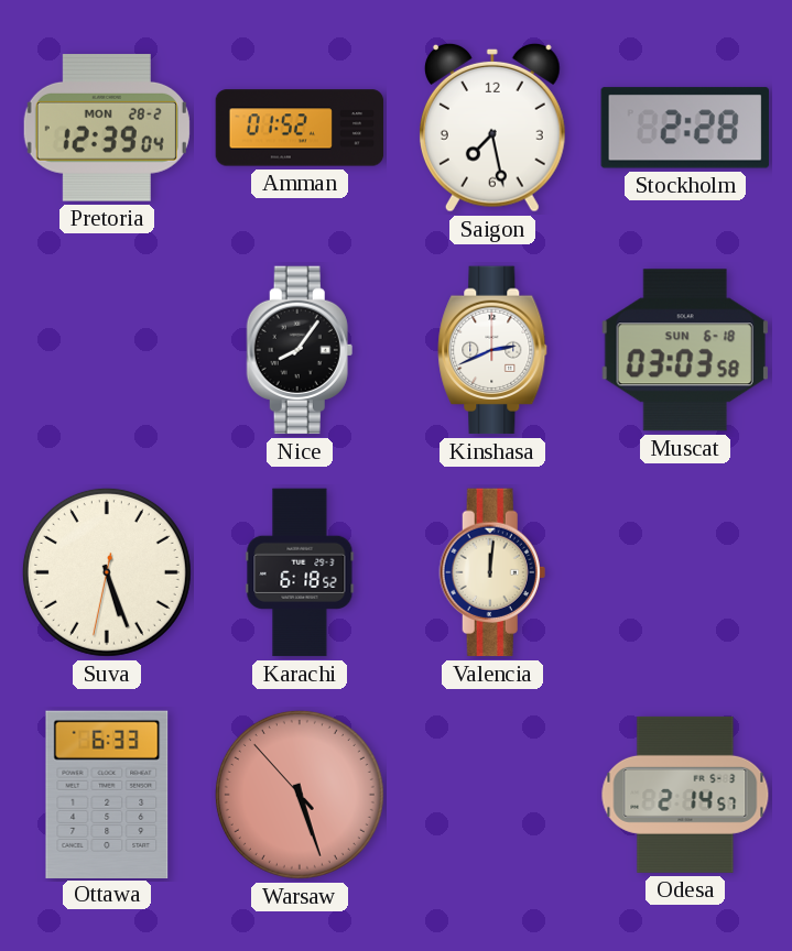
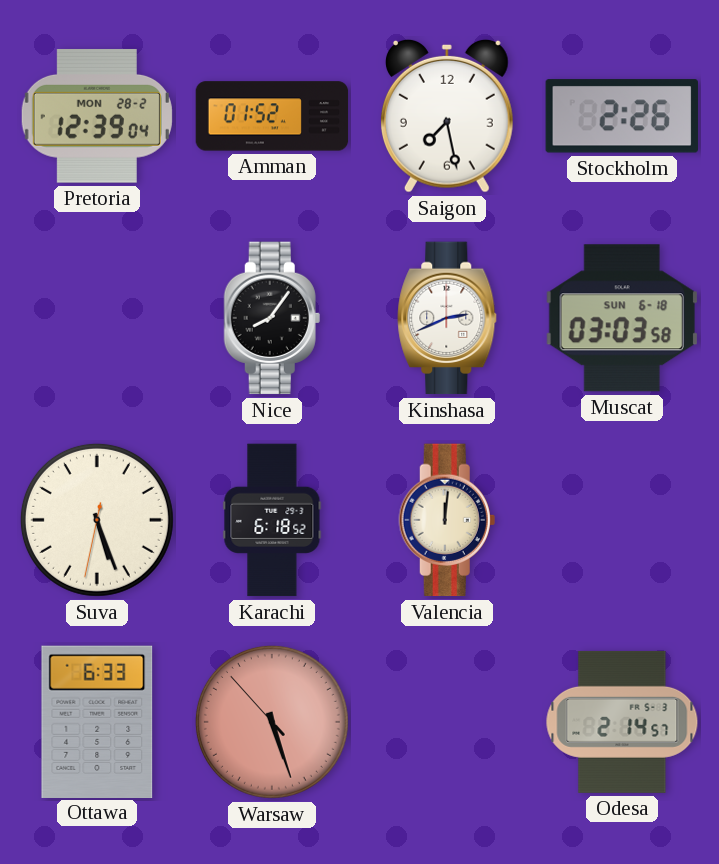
Stockholm: 2:28 -> 2:26
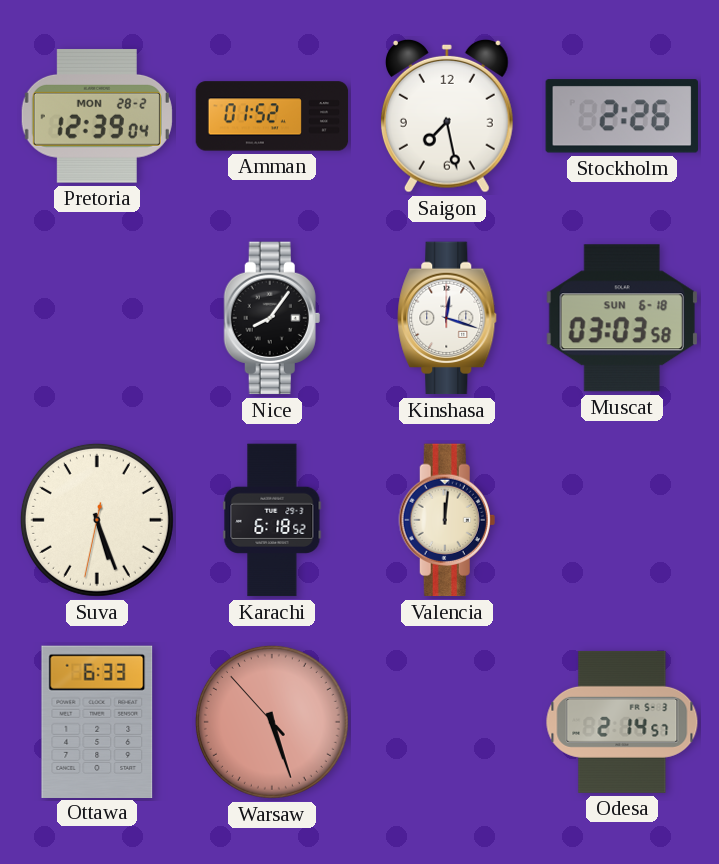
Kinshasa: 2:41 -> 12:18
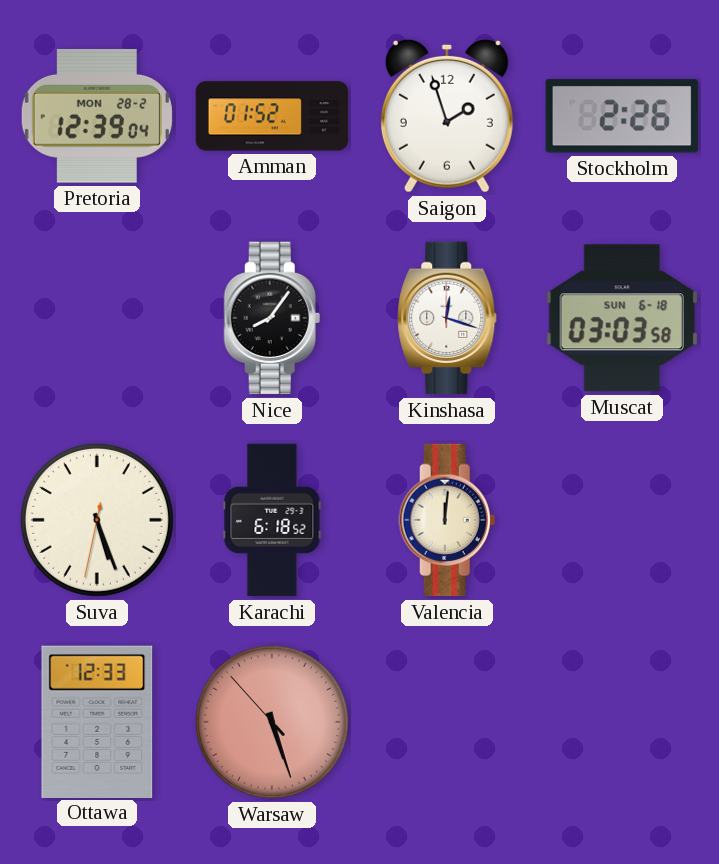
Saigon: 7:28 -> 1:57
Ottawa: 6:33 -> 12:33
Odesa: 2:14 -> none
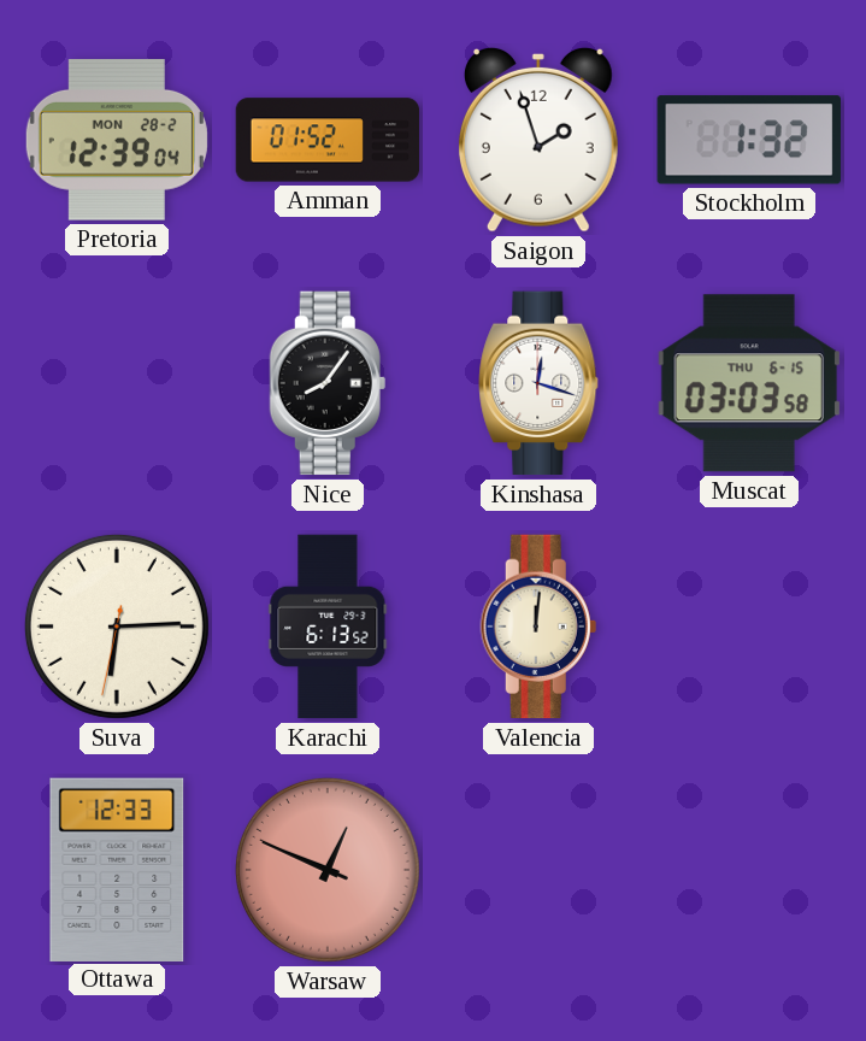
Stockholm: 2:26 -> 1:32
Muscat date: SUN 6-18 -> THU 6-15
Suva: 5:26 -> 6:14
Karachi: 6:18 -> 6:13
Warsaw: 5:26 -> 12:48
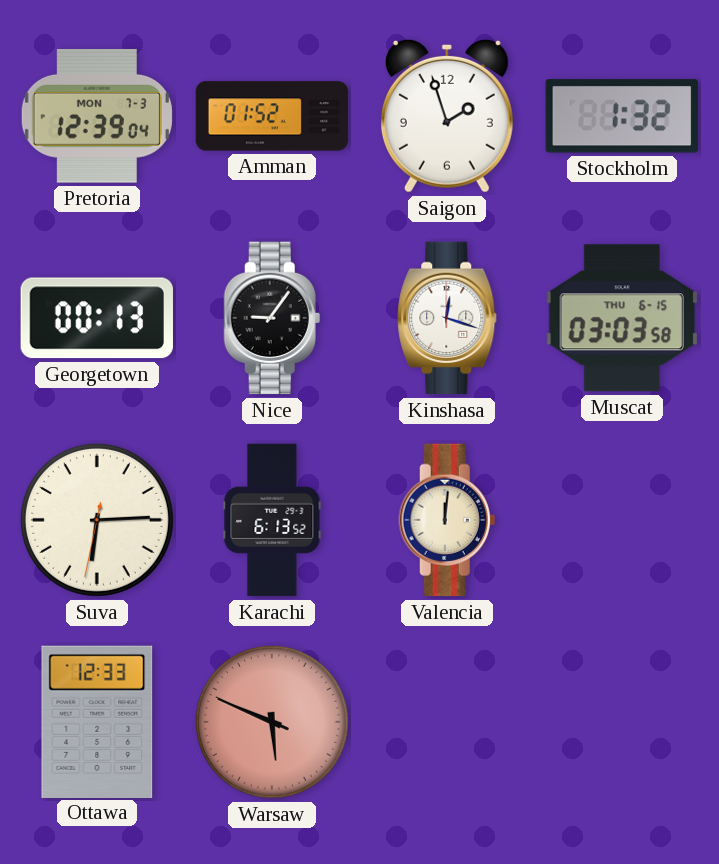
Pretoria date: MON 28-2 -> MON 7-3
Georgetown: none -> 00:13
Nice: 8:06 -> 9:06
Warsaw: 12:48 -> 5:48
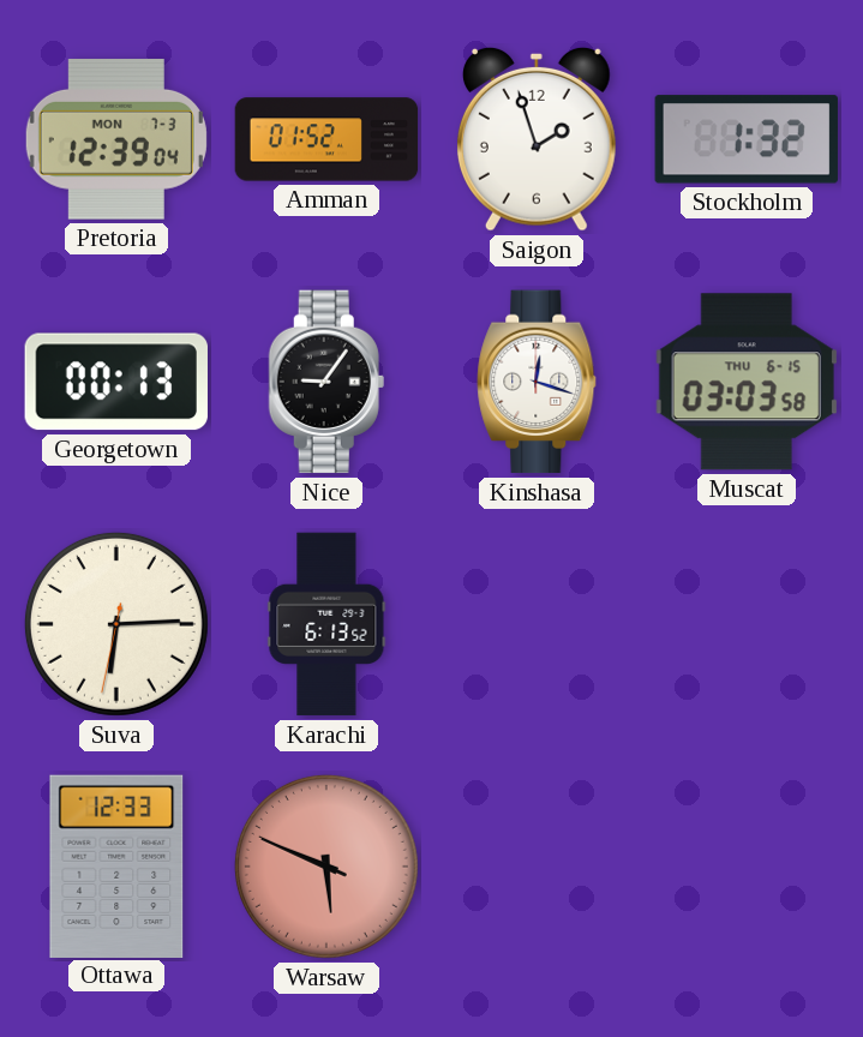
Valencia: 12:01 -> none
